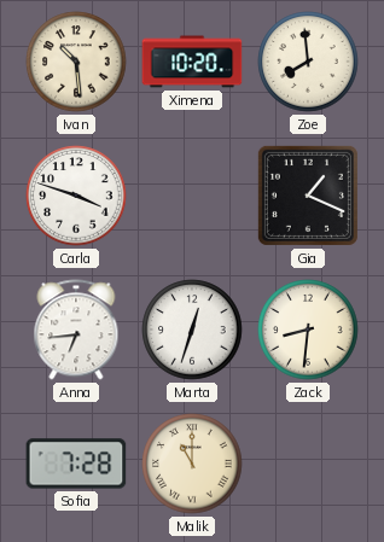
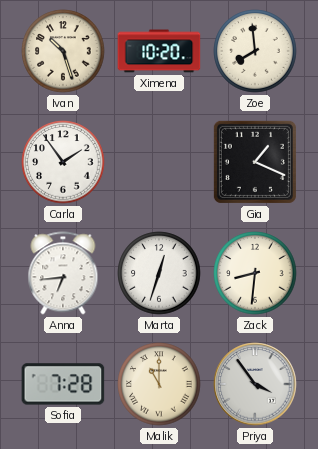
Ivan: 10:29 -> 10:27
Carla: 3:48 -> 1:54
Priya: none -> 3:54
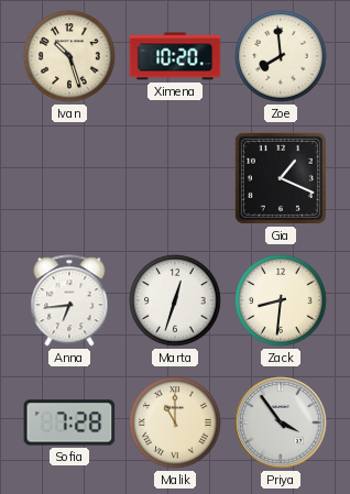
Carla: 1:54 -> none
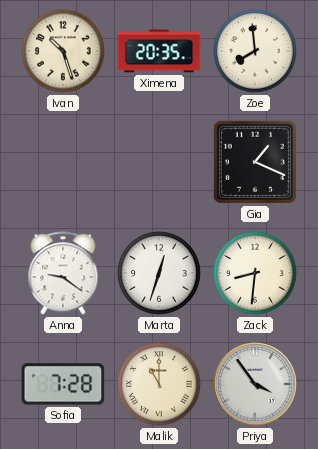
Ximena: 10:20 -> 20:35
Anna: 6:44 -> 9:21
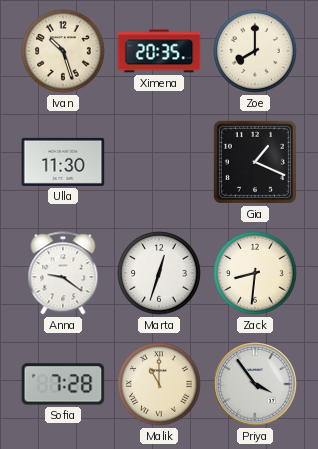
Zoe: 7:59 -> 8:00
Ulla: none -> 11:30
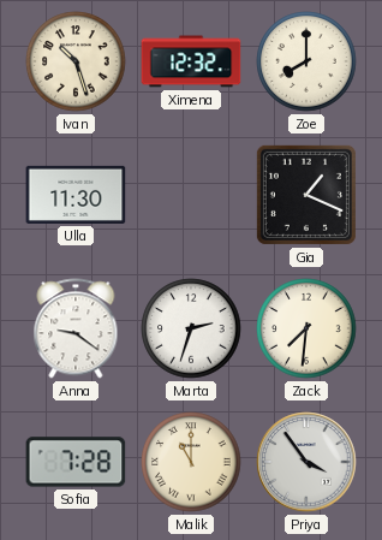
Ximena: 20:35 -> 12:32
Marta: 12:33 -> 2:33
Zack: 8:31 -> 7:31
